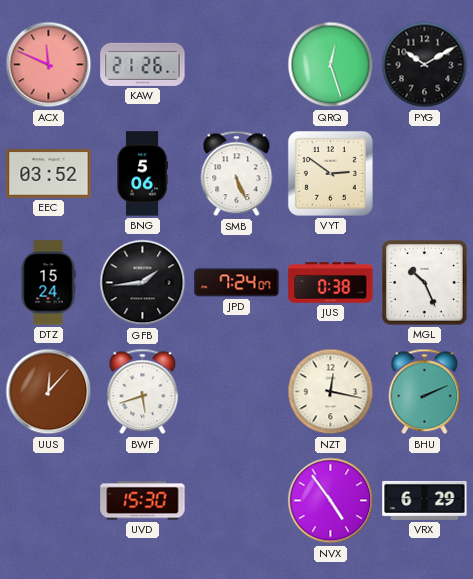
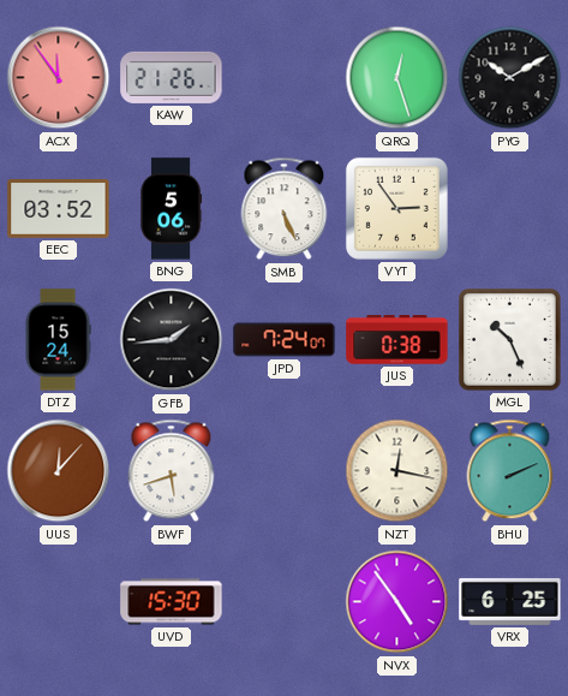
ACX: 11:49 -> 11:54
VYT: 2:51 -> 2:54
VRX: 6:29 -> 6:25
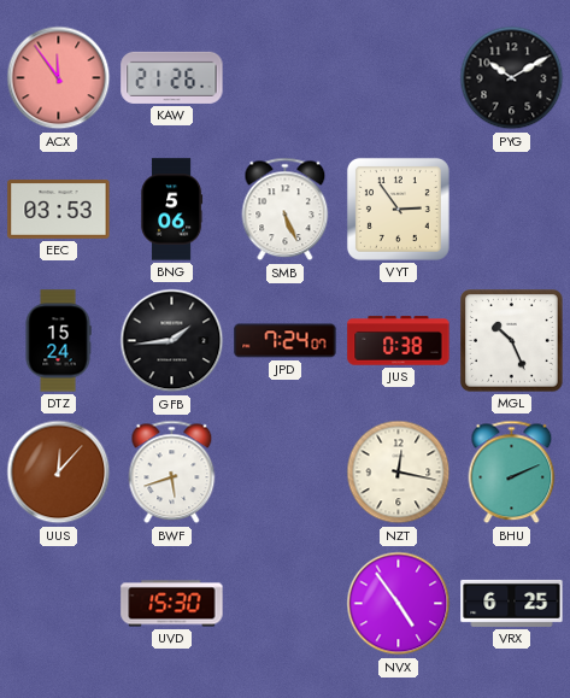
QRQ: 12:27 -> none
EEC: 03:52 -> 03:53
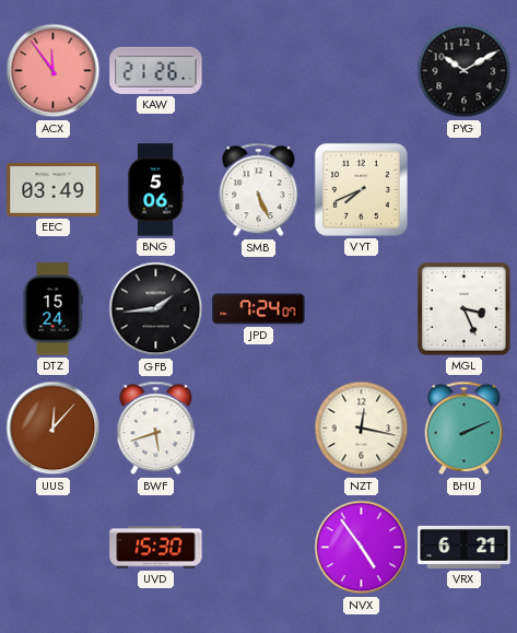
EEC: 03:53 -> 03:49
VYT: 2:54 -> 7:41
JUS: 0:38 -> none
MGL: 10:26 -> 3:26
VRX: 6:25 -> 6:21
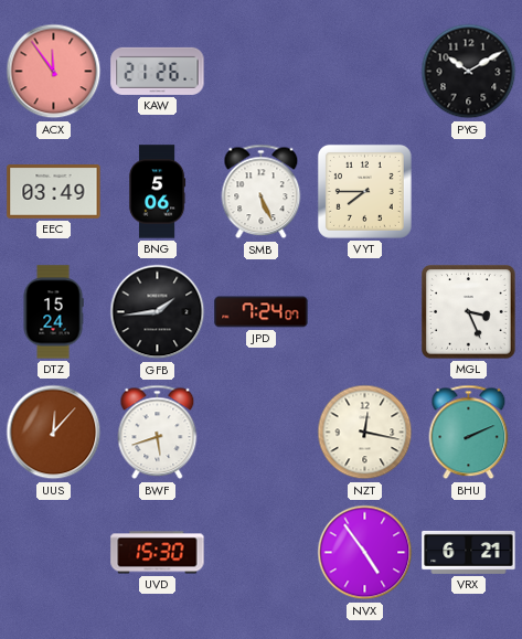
VYT: 7:41 -> 7:45
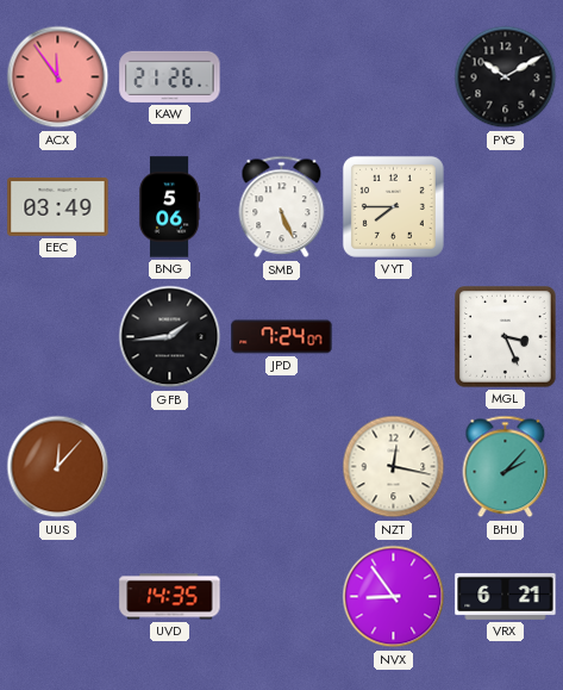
DTZ: 15:24 -> none
BWF: 5:42 -> none
BHU: 2:11 -> 2:07
UVD: 15:30 -> 14:35
NVX: 4:54 -> 8:54
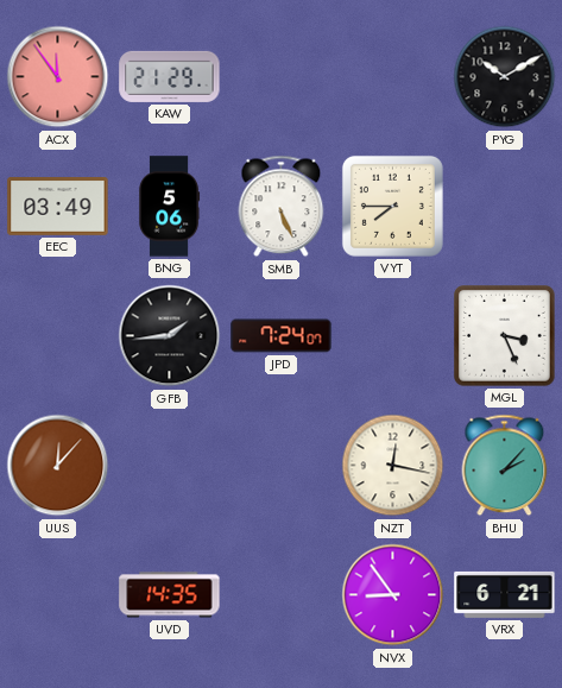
KAW: 21:26 -> 21:29
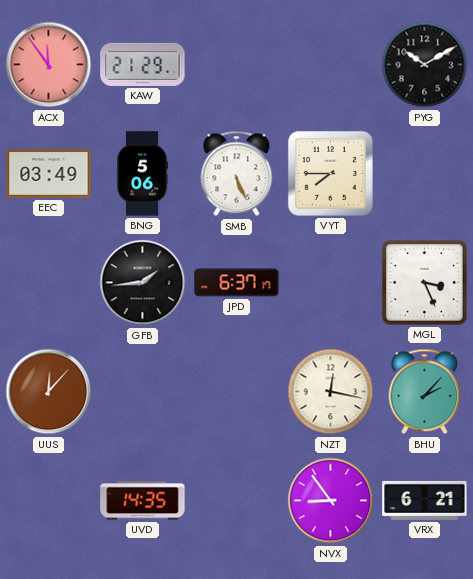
JPD: 7:24 -> 6:37
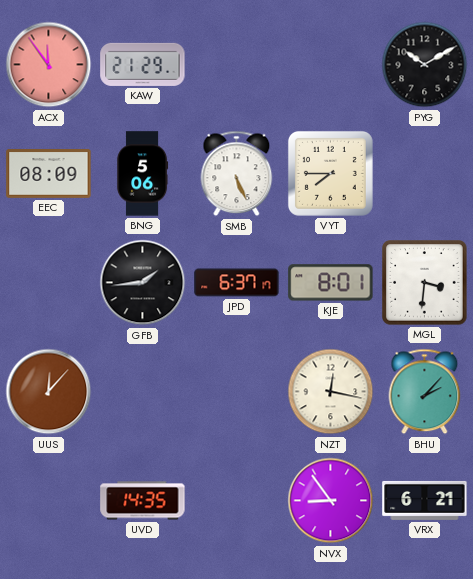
EEC: 03:49 -> 08:09
KJE: none -> 8:01
MGL: 3:26 -> 3:31
